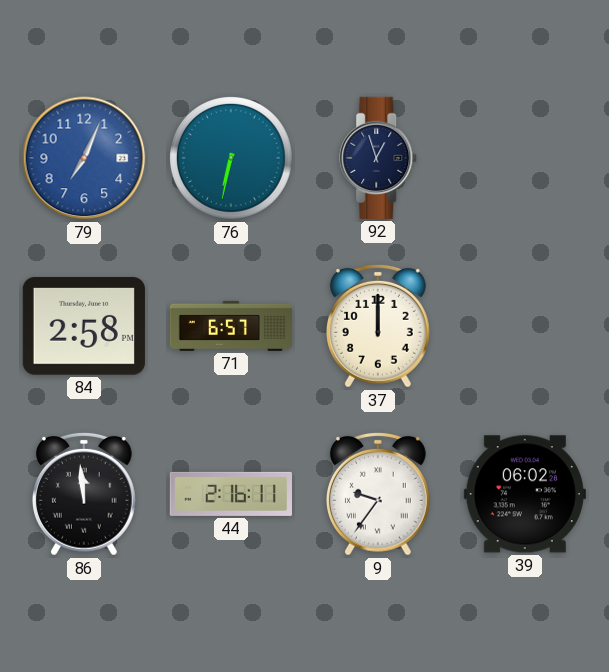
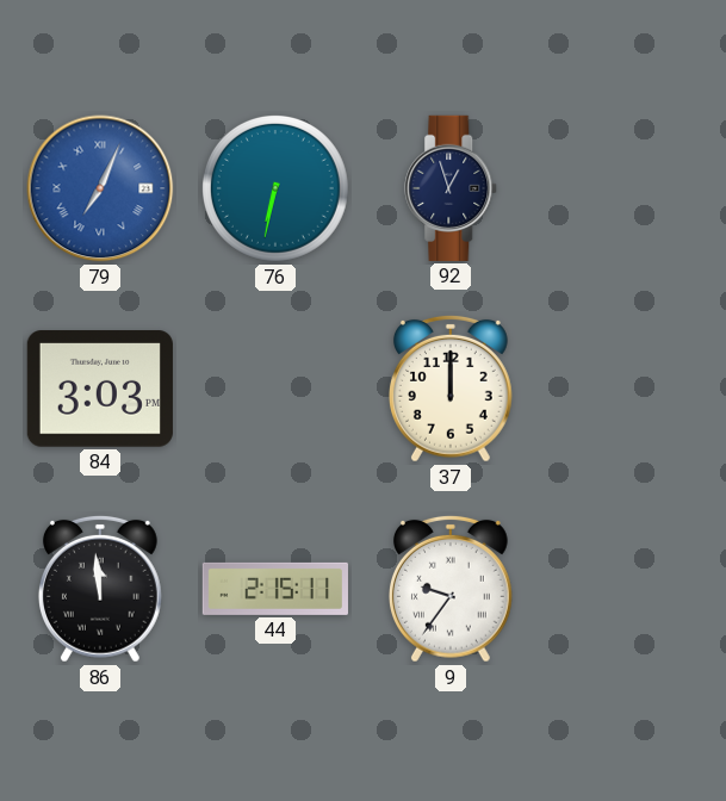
79 numerals: Arabic -> Roman
84: 2:58 -> 3:03
71: 6:57 -> none
44: 2:16 -> 2:15
39: 06:02 -> none
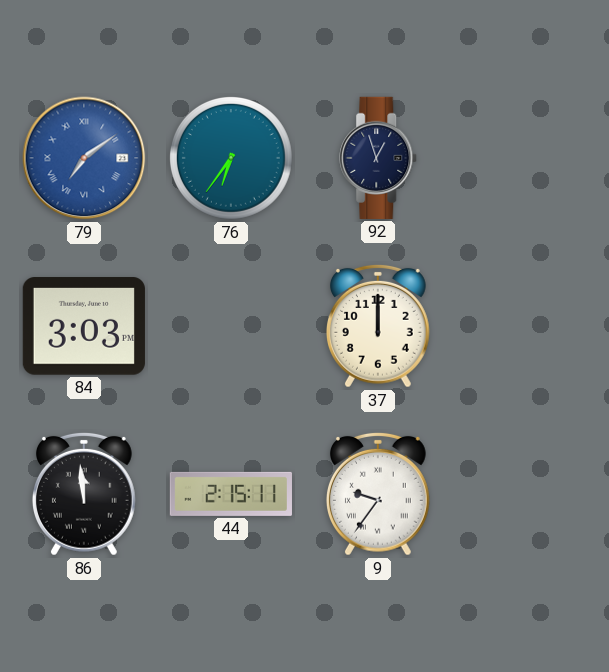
79: 7:04 -> 7:09
76: 6:32 -> 6:36
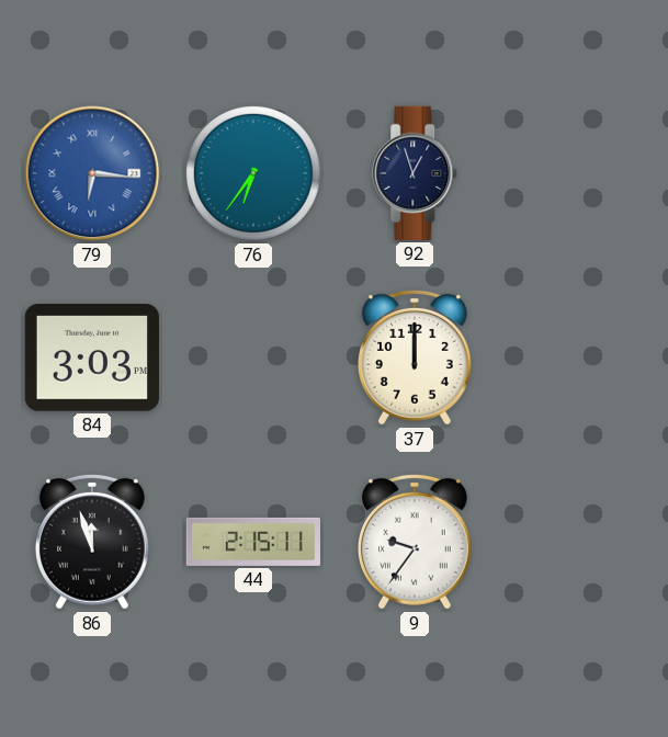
79: 7:09 -> 6:16
86: 11:59 -> 11:57
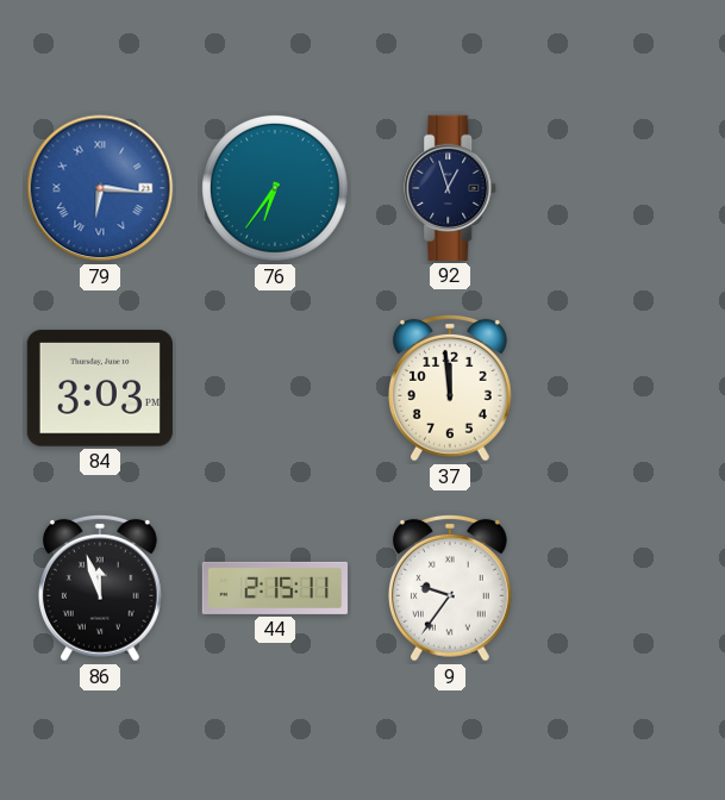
37: 12:00 -> 11:59
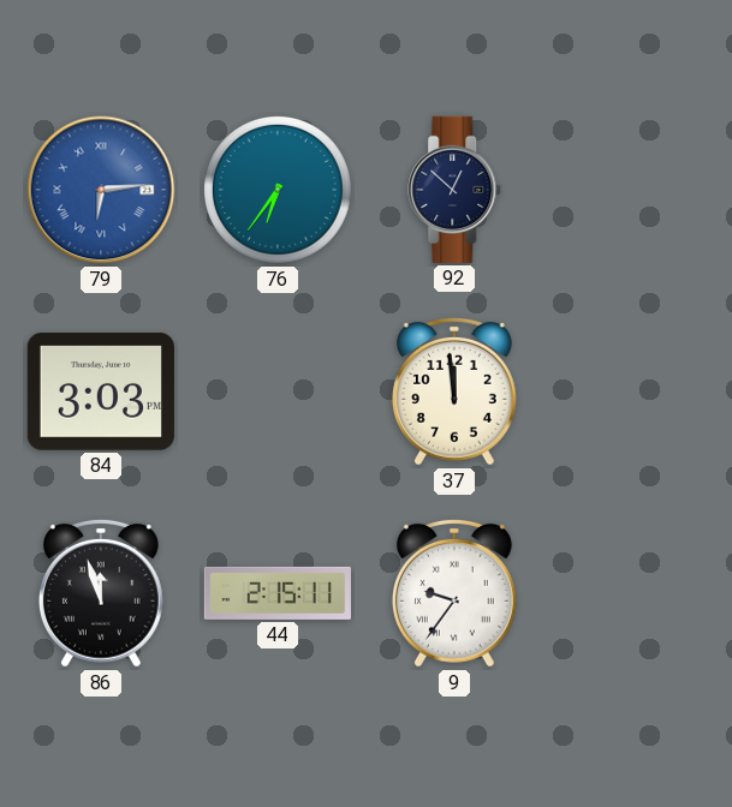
79: 6:16 -> 6:14
92: 12:57 -> 12:52
